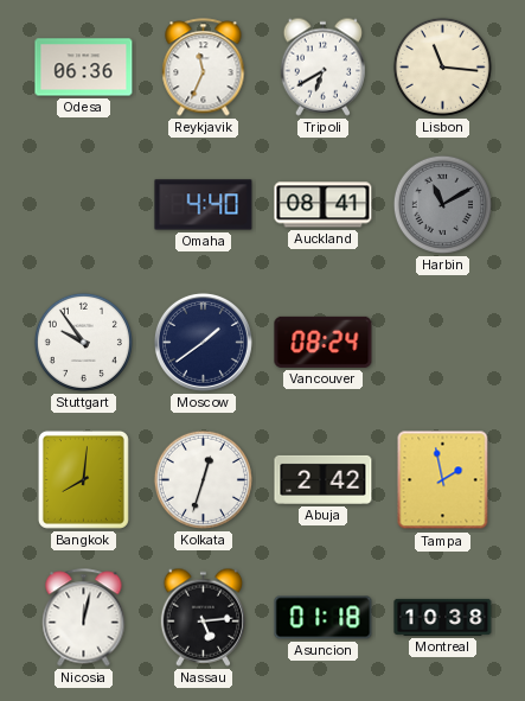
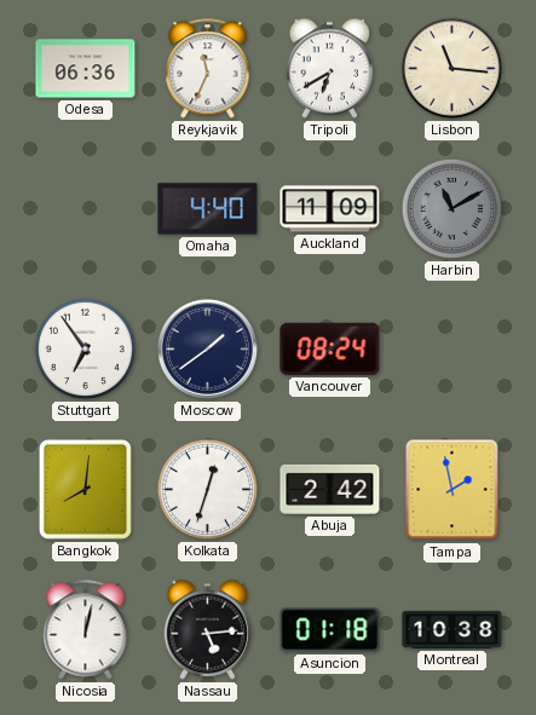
Auckland: 08:41 -> 11:09
Stuttgart: 9:54 -> 6:54
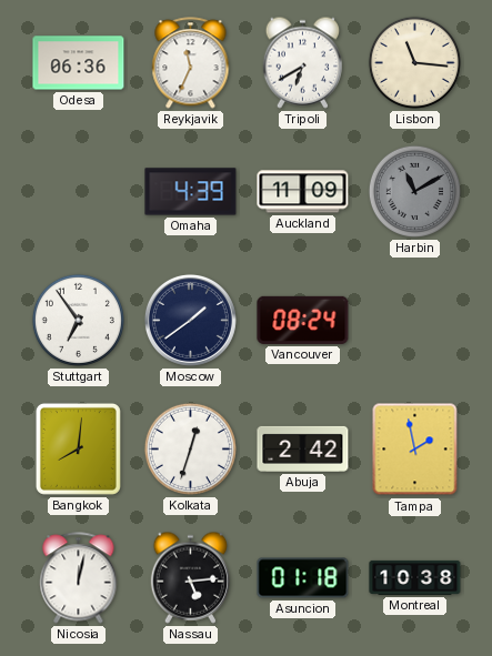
Omaha: 4:40 -> 4:39
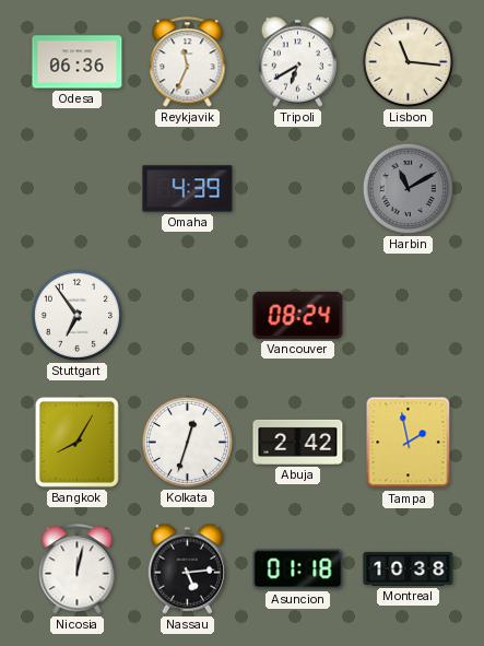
Auckland: 11:09 -> none
Moscow: 1:39 -> none
Bangkok: 8:01 -> 8:05
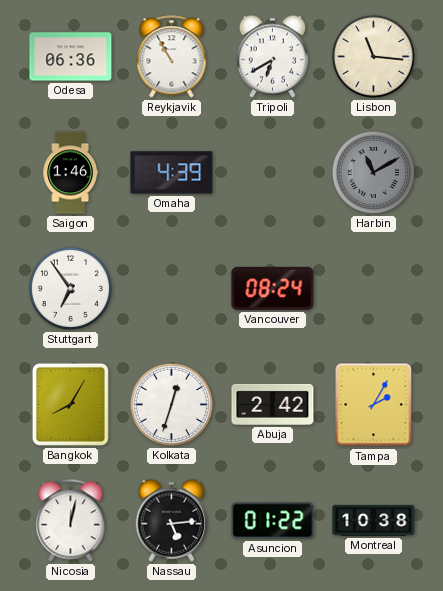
Reykjavik: 11:34 -> 10:55
Saigon: none -> 1:46
Tampa: 1:58 -> 2:05
Asuncion: 01:18 -> 01:22
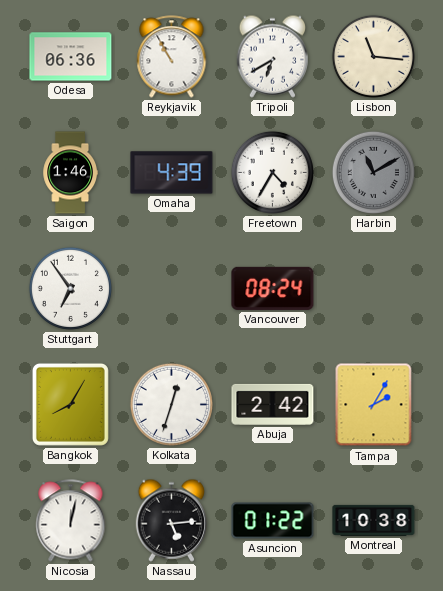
Freetown: none -> 4:35
